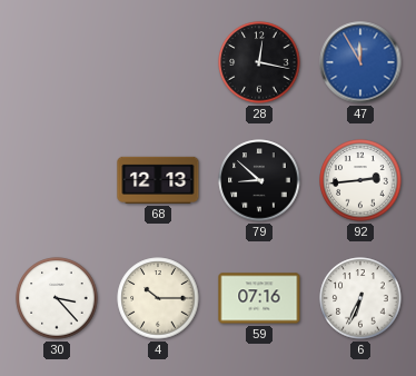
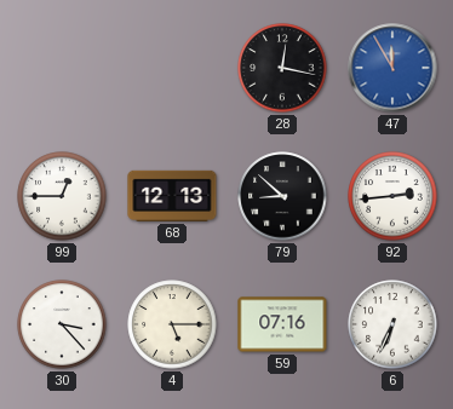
99: none -> 12:45
4: 10:15 -> 5:15
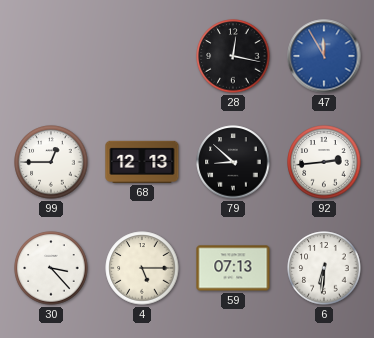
59: 07:16 -> 07:13
6: 6:34 -> 6:31
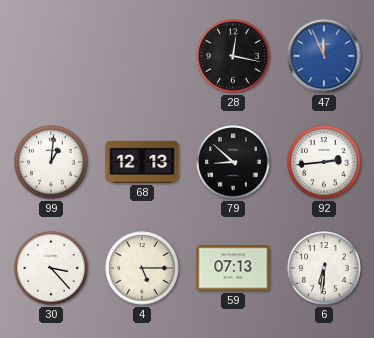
47: 11:55 -> 11:56
99: 12:45 -> 1:01
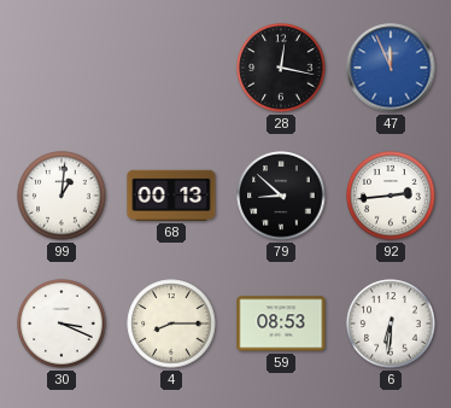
68: 12:13 -> 00:13
30: 3:23 -> 3:19
4: 5:15 -> 8:15
59: 07:13 -> 08:53
